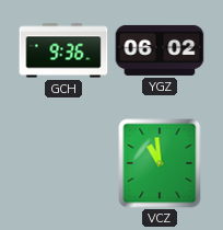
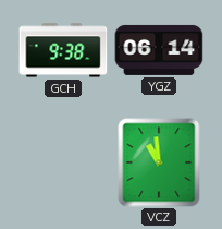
GCH: 9:36 -> 9:38
YGZ: 06:02 -> 06:14
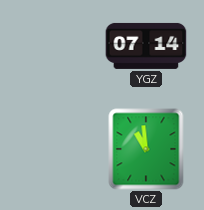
GCH: 9:38 -> none
YGZ: 06:14 -> 07:14
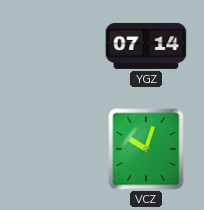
VCZ: 10:59 -> 10:03
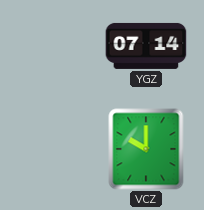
VCZ: 10:03 -> 10:00
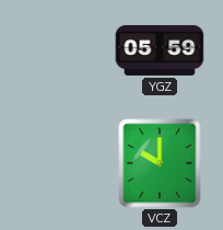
YGZ: 07:14 -> 05:59
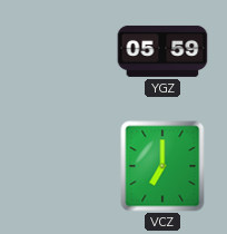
VCZ: 10:00 -> 7:00
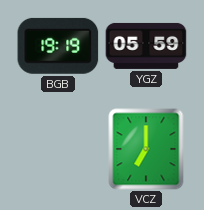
BGB: none -> 19:19
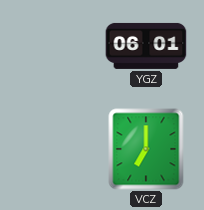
BGB: 19:19 -> none
YGZ: 05:59 -> 06:01
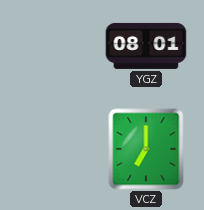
YGZ: 06:01 -> 08:01
